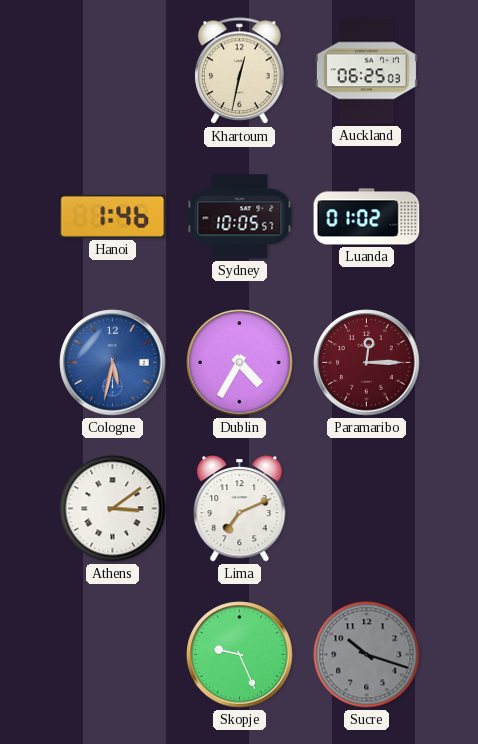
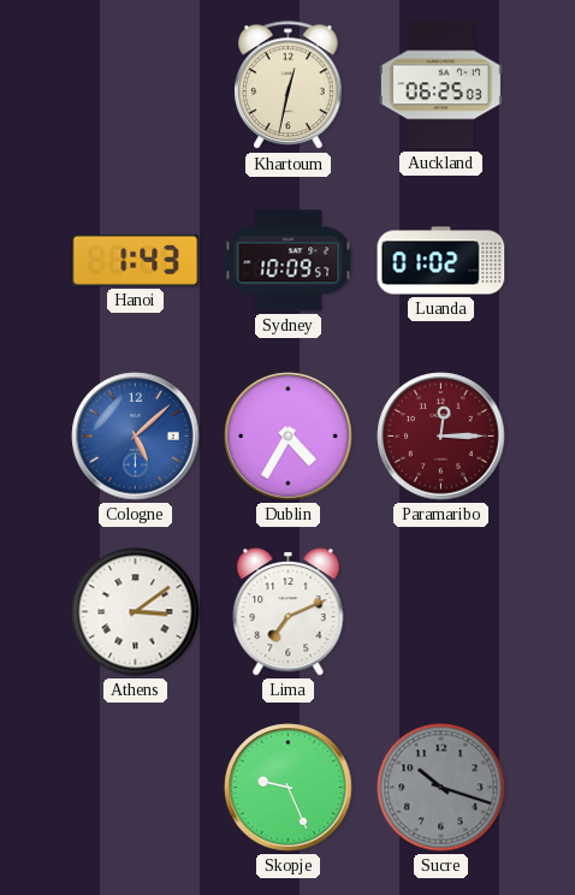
Hanoi: 1:46 -> 1:43
Sydney: 10:05 -> 10:09
Cologne: 5:32 -> 5:08
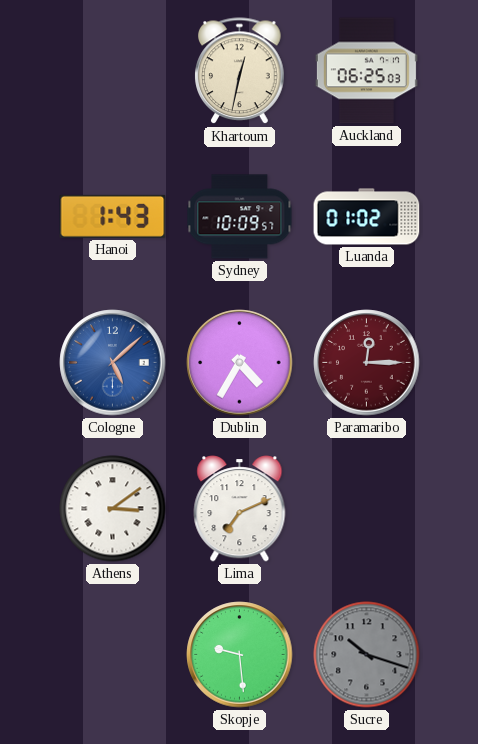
Skopje: 9:26 -> 9:29
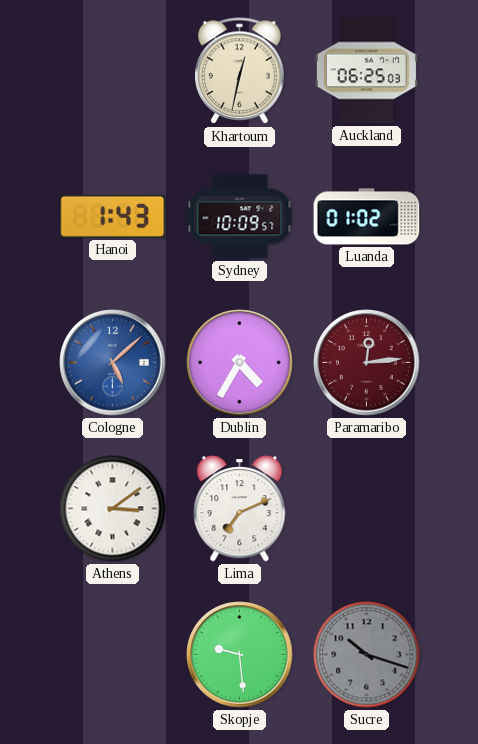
Paramaribo: 12:15 -> 12:14
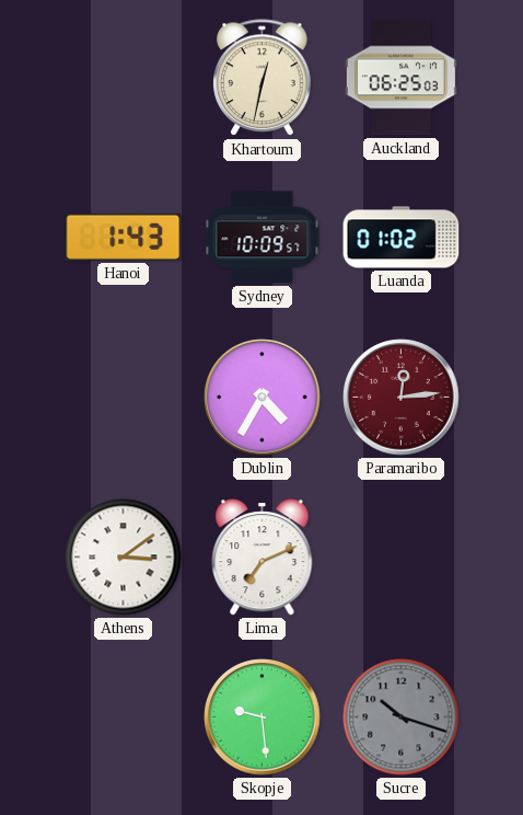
Cologne: 5:08 -> none
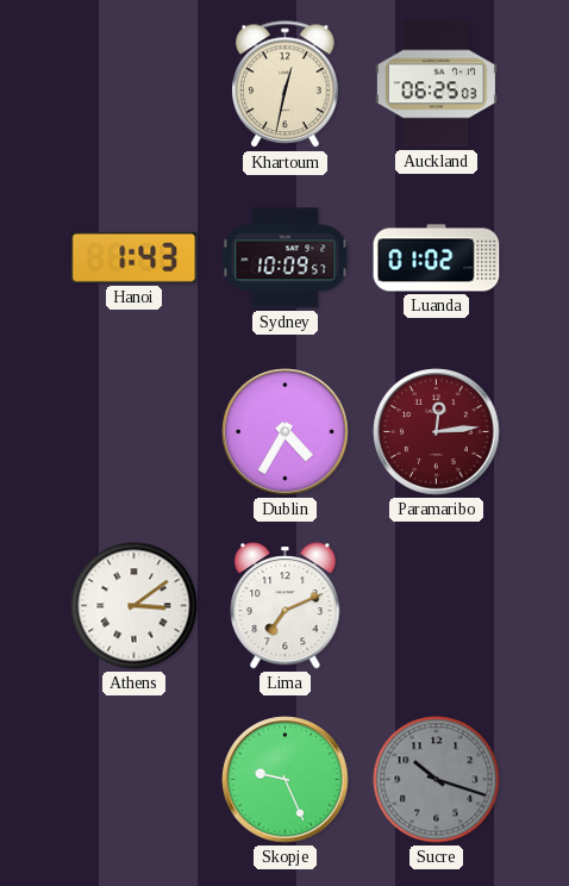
Skopje: 9:29 -> 9:26
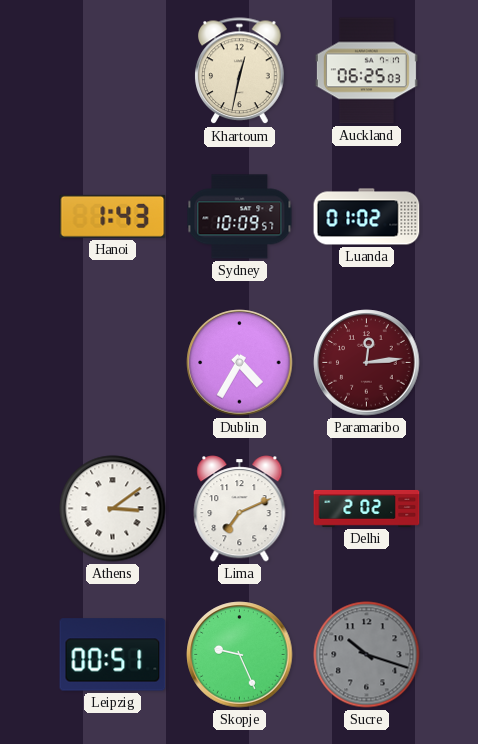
Delhi: none -> 2:02
Leipzig: none -> 00:51
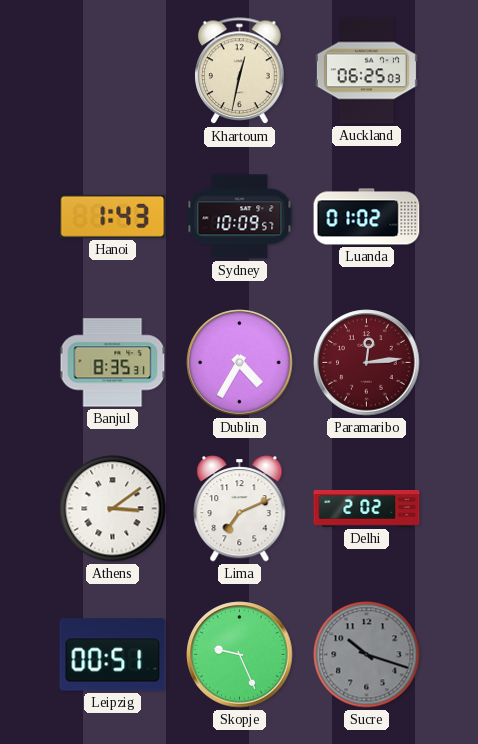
Banjul: none -> 8:35
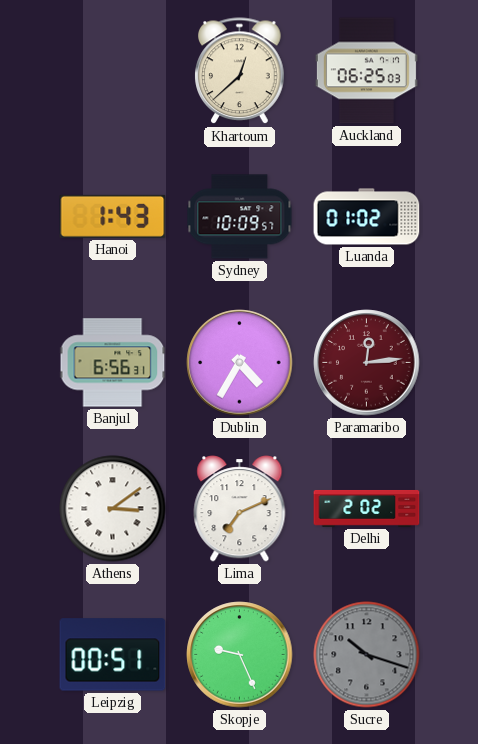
Khartoum: 12:32 -> 12:38
Banjul: 8:35 -> 6:56
